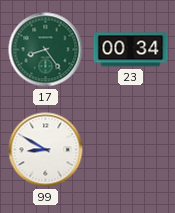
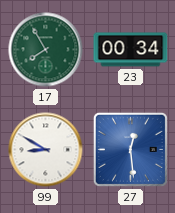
17: 8:24 -> 7:55
27: none -> 12:29
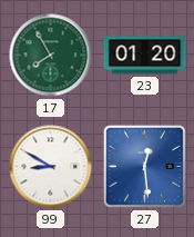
23: 00:34 -> 01:20
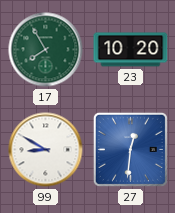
23: 01:20 -> 10:20
27: 12:29 -> 12:31
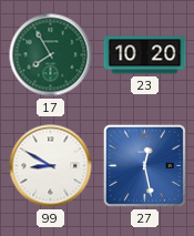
27: 12:31 -> 12:28
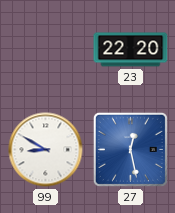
17: 7:55 -> none
23: 10:20 -> 22:20
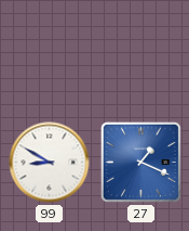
23: 22:20 -> none
27: 12:28 -> 1:19
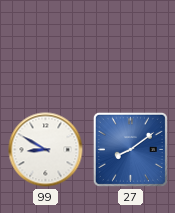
27: 1:19 -> 8:09
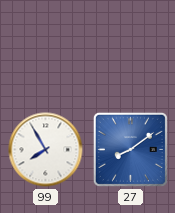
99: 8:50 -> 7:55
